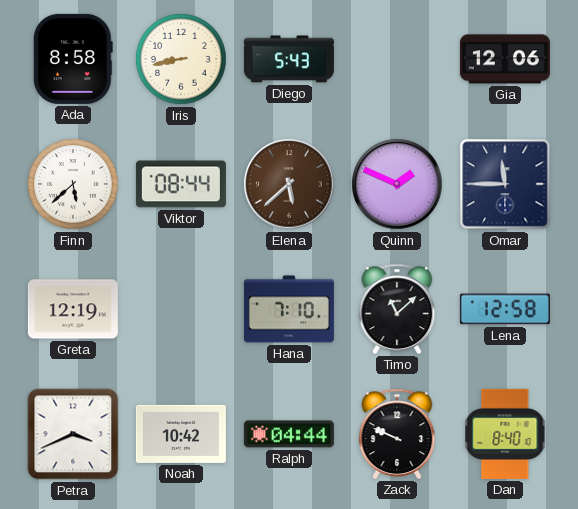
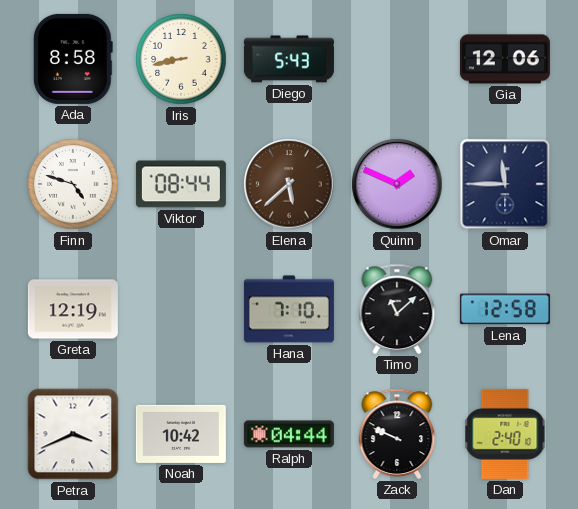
Finn: 5:38 -> 4:48
Dan: 8:40 -> 2:40
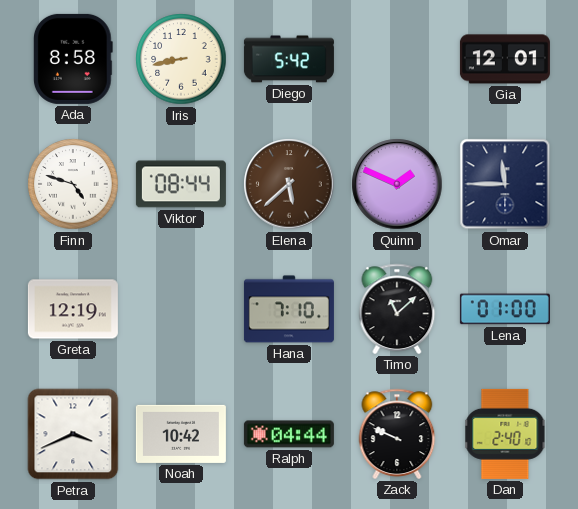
Diego: 5:43 -> 5:42
Gia: 12:06 -> 12:01
Lena: 12:58 -> 01:00
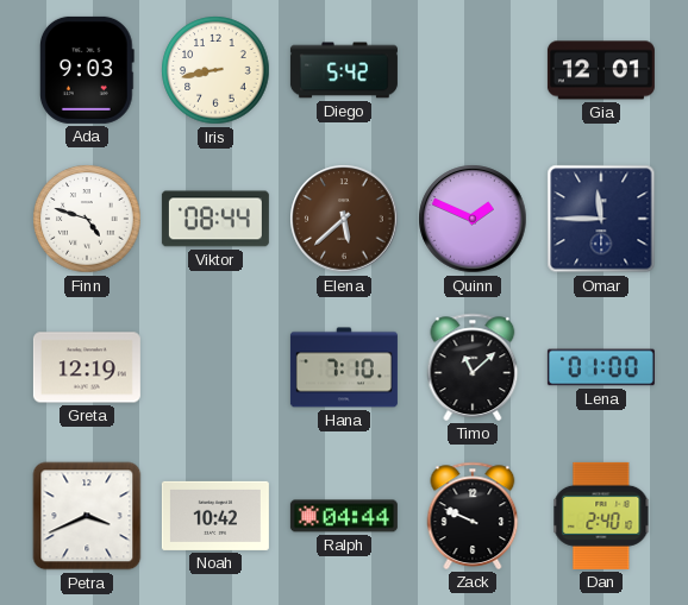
Ada: 8:58 -> 9:03
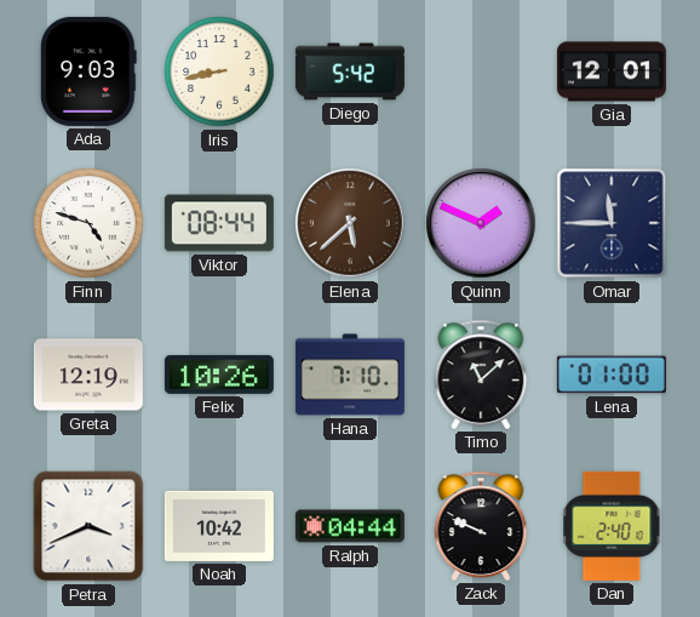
Felix: none -> 10:26
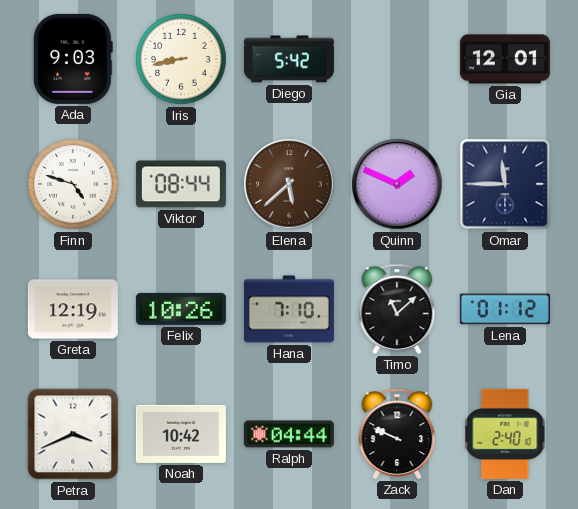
Lena: 01:00 -> 01:12
